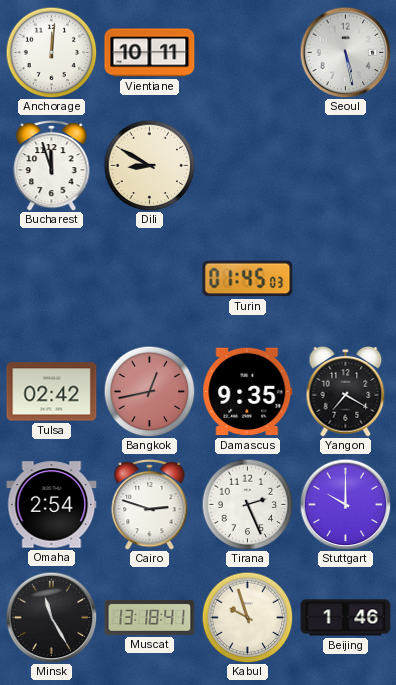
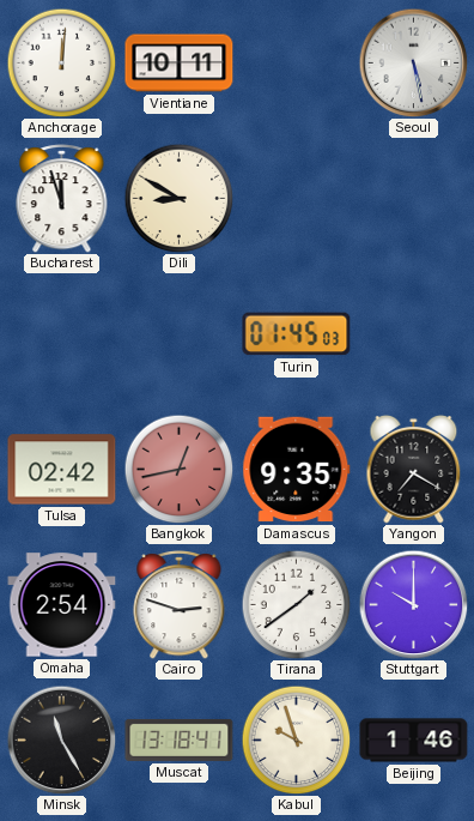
Tirana: 2:26 -> 1:39
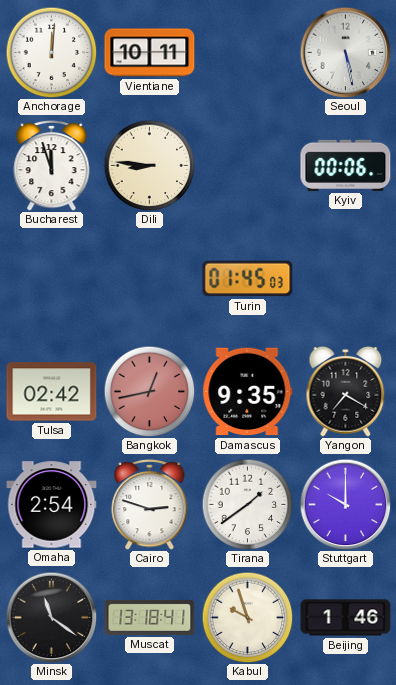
Dili: 8:50 -> 8:46
Kyiv: none -> 00:06
Minsk: 11:25 -> 11:21
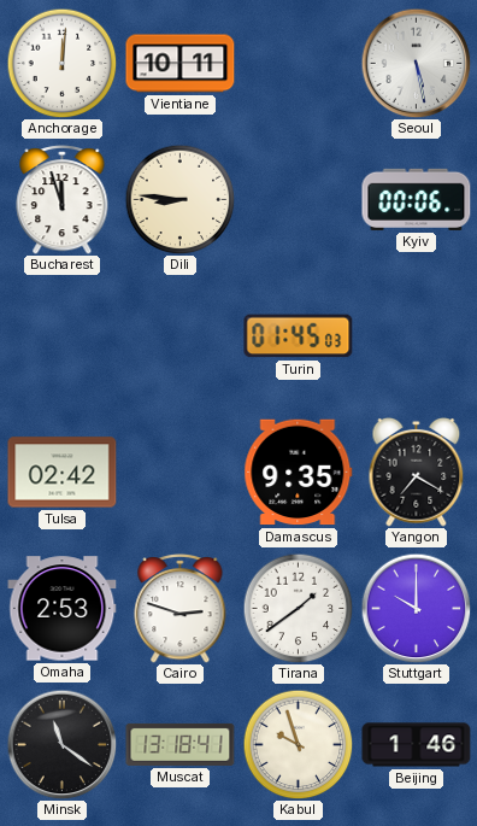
Bangkok: 12:43 -> none
Omaha: 2:54 -> 2:53
